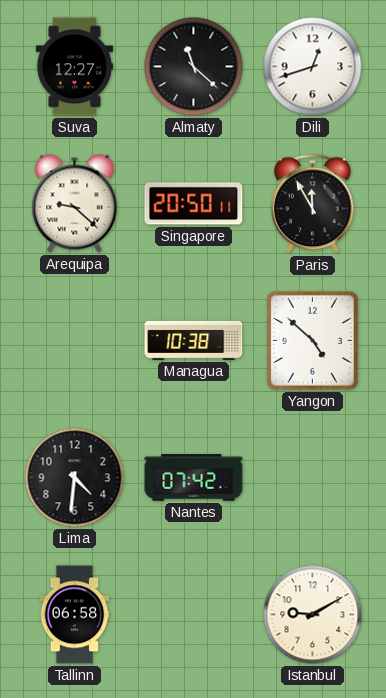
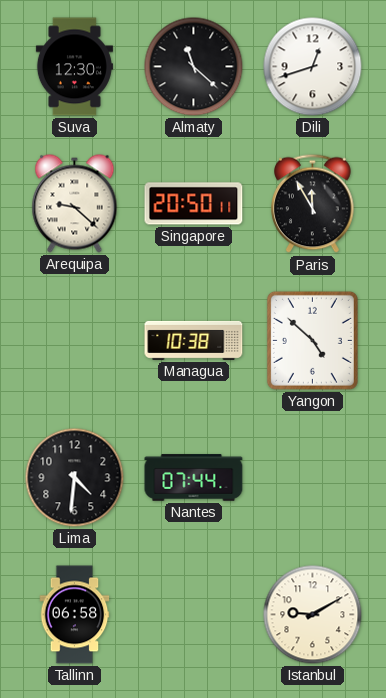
Suva: 12:27 -> 12:30
Nantes: 07:42 -> 07:44
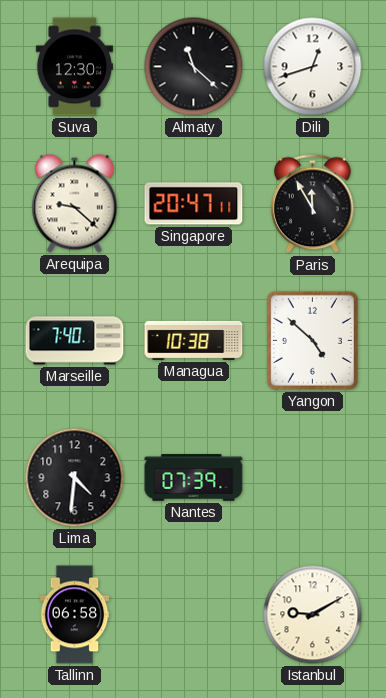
Singapore: 20:50 -> 20:47
Marseille: none -> 7:40
Nantes: 07:44 -> 07:39
